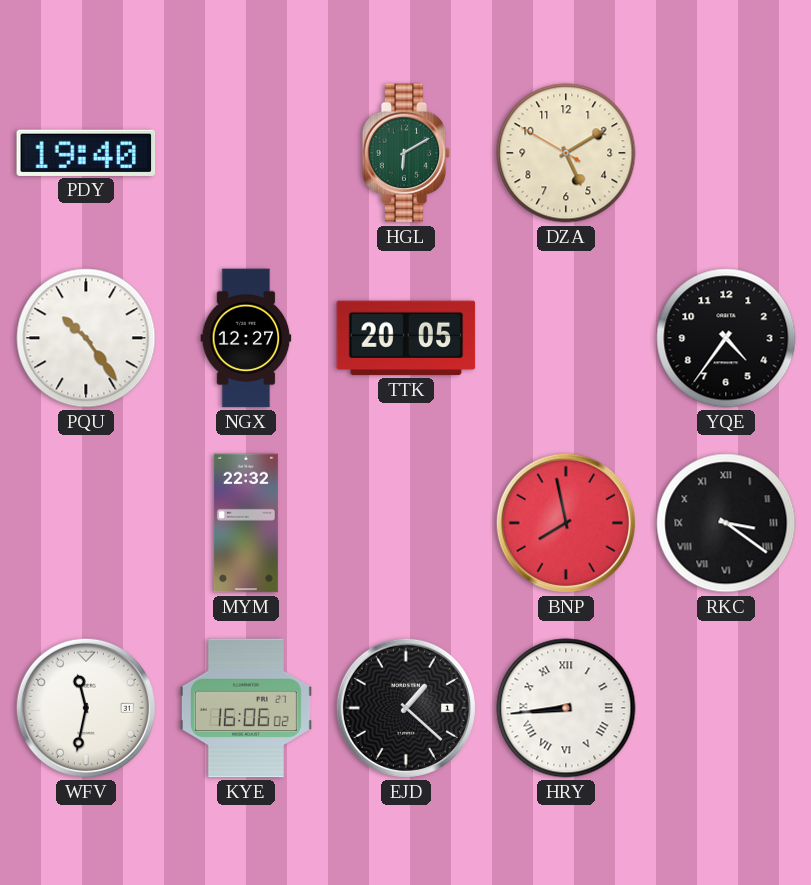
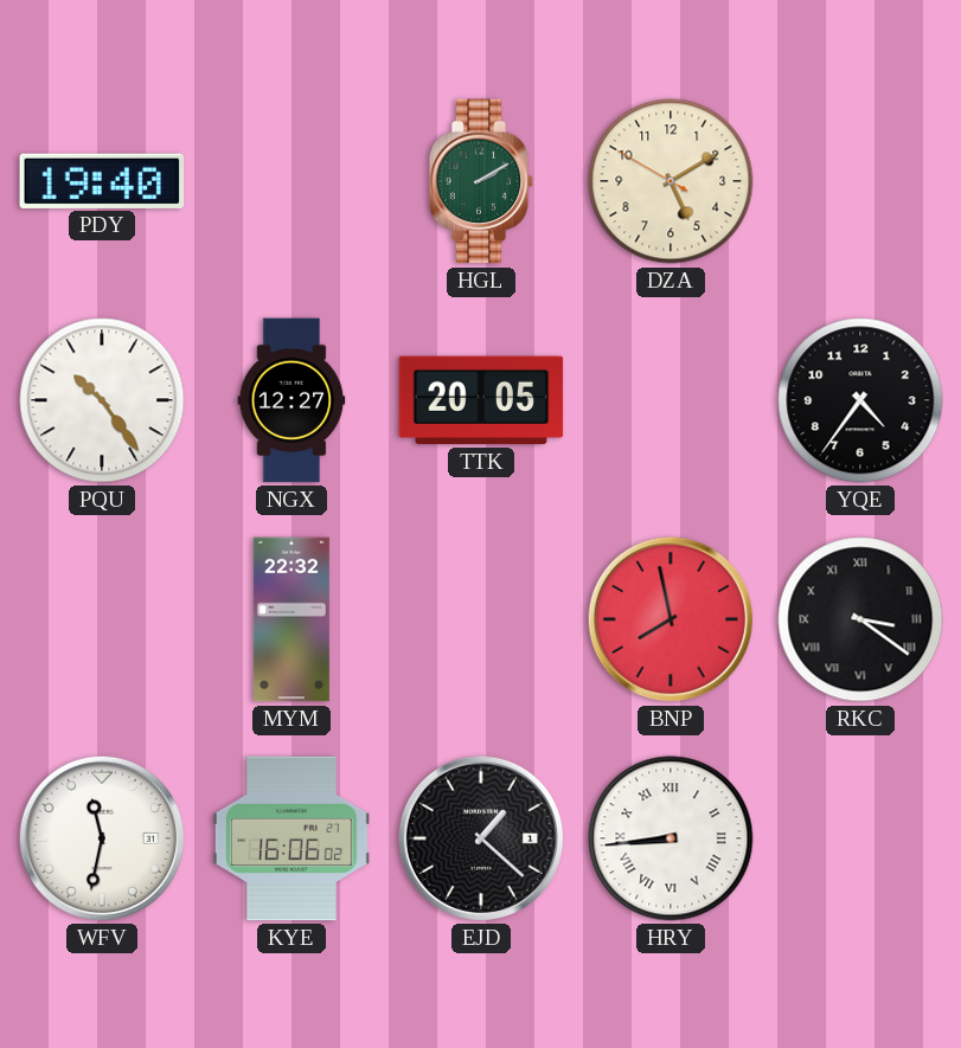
HGL: 6:10 -> 2:10
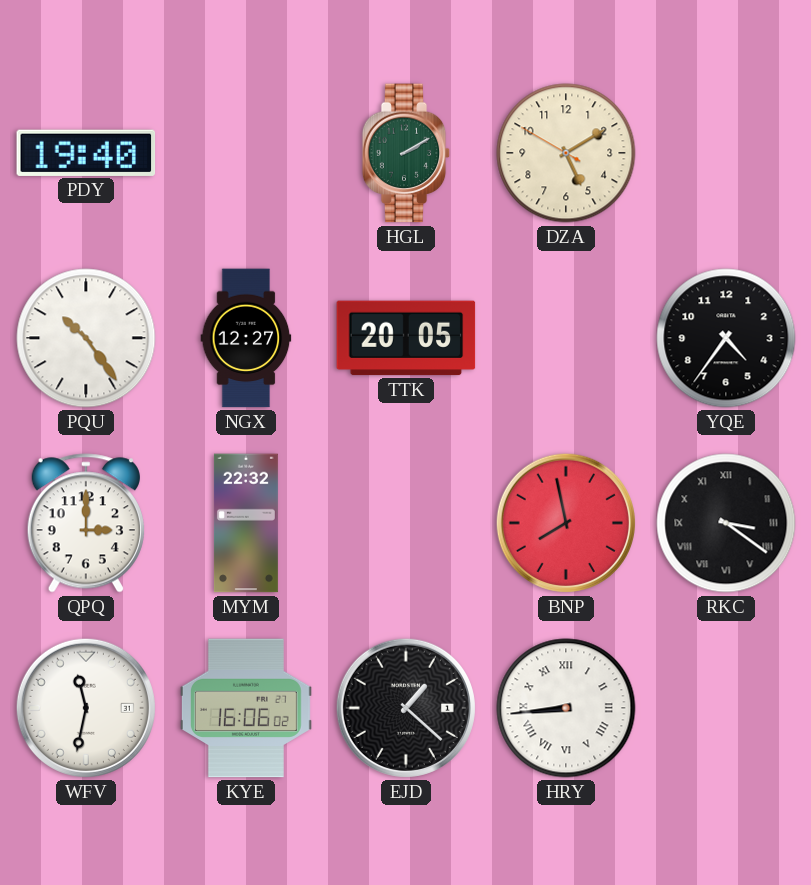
QPQ: none -> 3:00
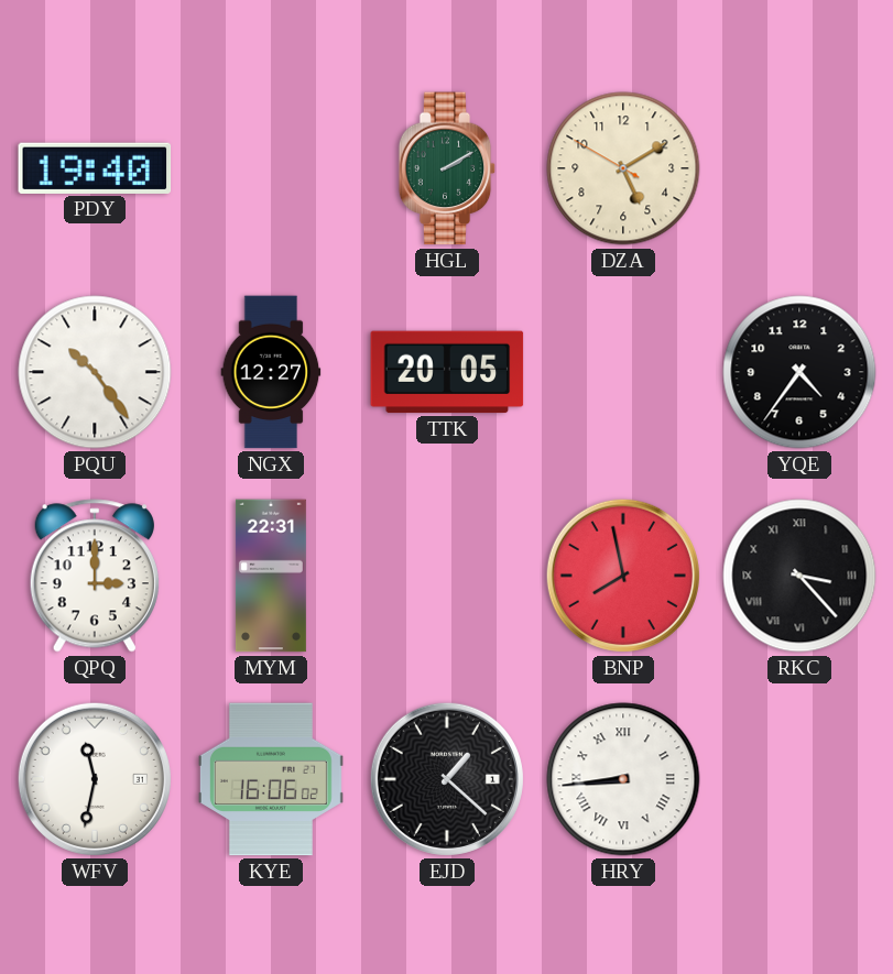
MYM: 22:32 -> 22:31
RKC: 3:21 -> 3:23
